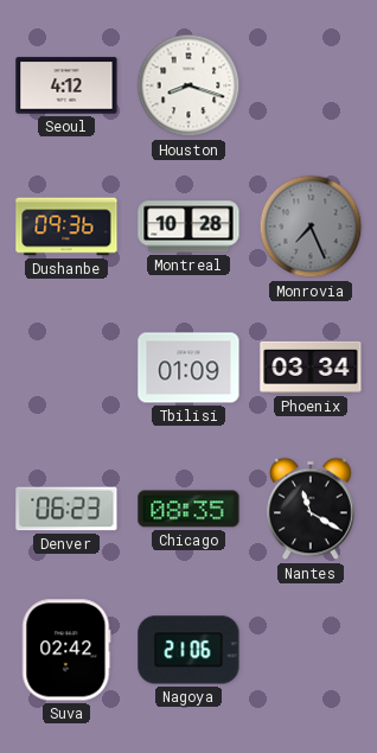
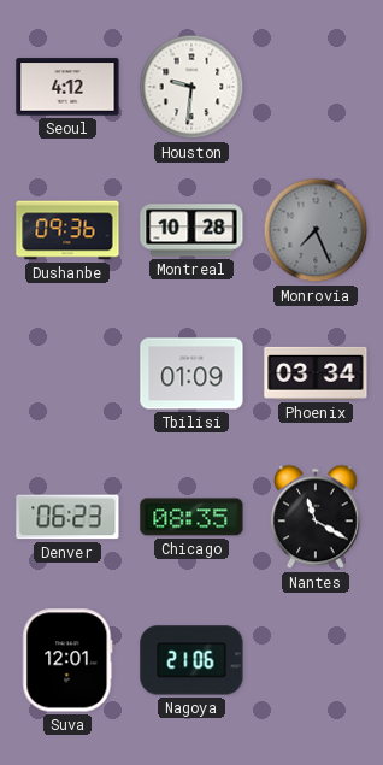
Houston: 8:18 -> 9:31
Suva: 02:42 -> 12:01
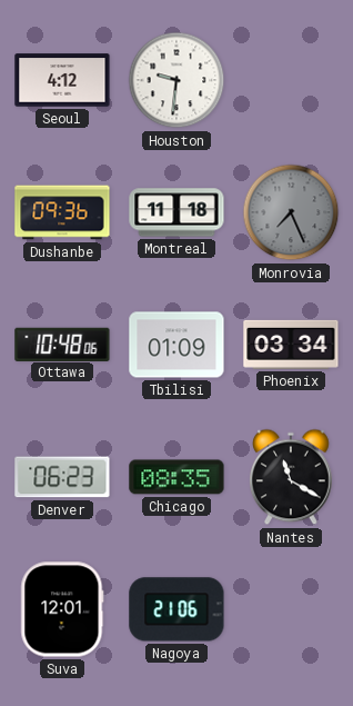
Montreal: 10:28 -> 11:18
Ottawa: none -> 10:48
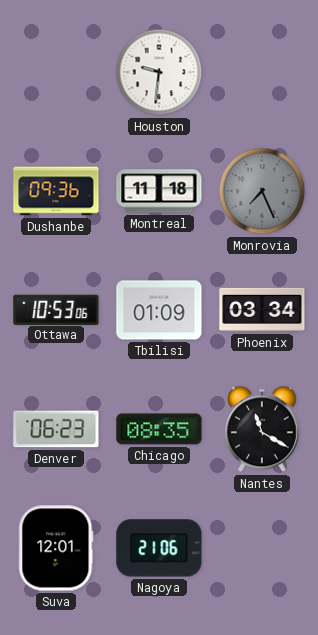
Seoul: 4:12 -> none
Ottawa: 10:48 -> 10:53
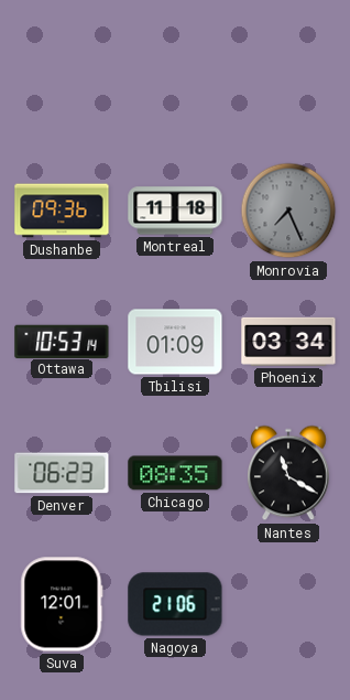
Houston: 9:31 -> none
Ottawa: 10:53:06 -> 10:53:14
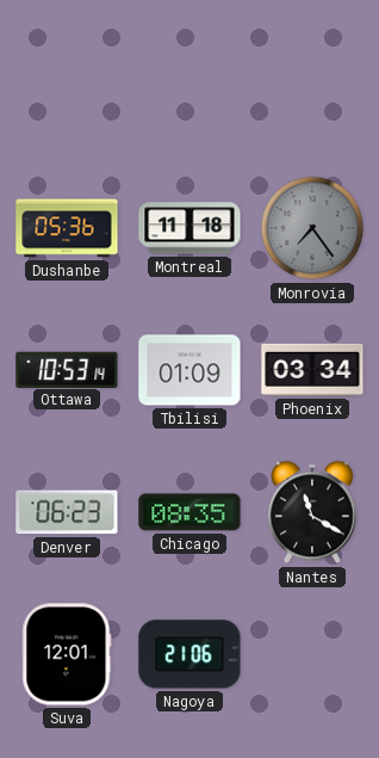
Dushanbe: 09:36 -> 05:36
Monrovia: 7:26 -> 7:24
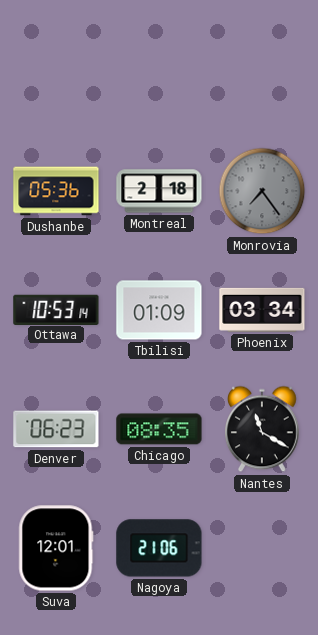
Montreal: 11:18 -> 2:18
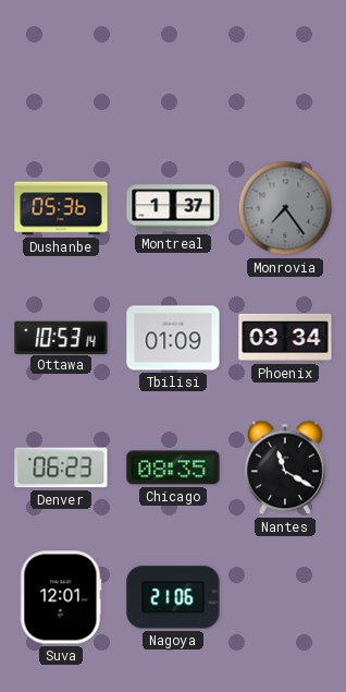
Montreal: 2:18 -> 1:37
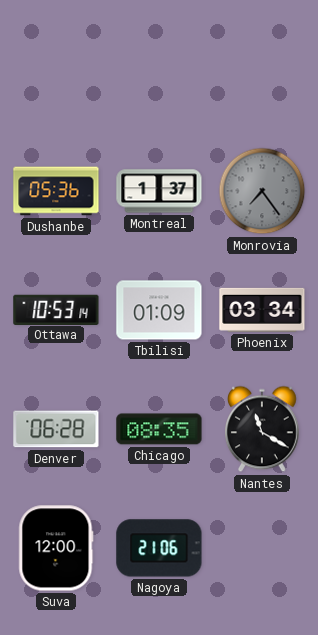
Denver: 06:23 -> 06:28
Suva: 12:01 -> 12:00
